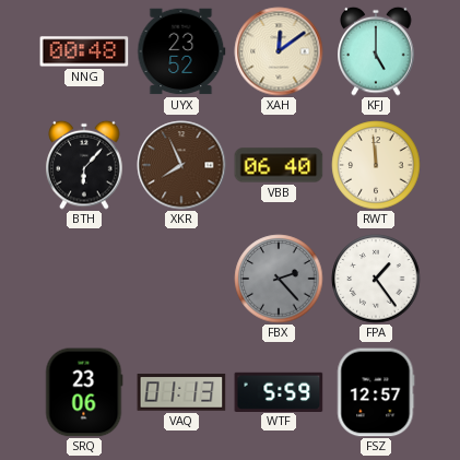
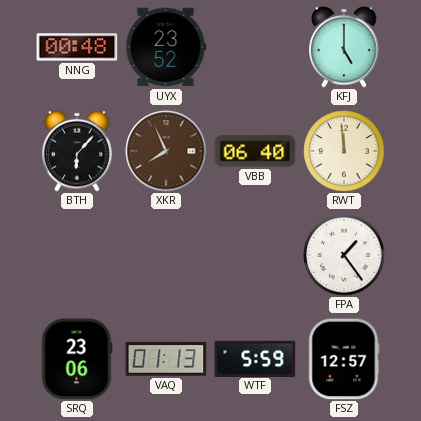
XAH: 12:09 -> none
FBX: 2:23 -> none
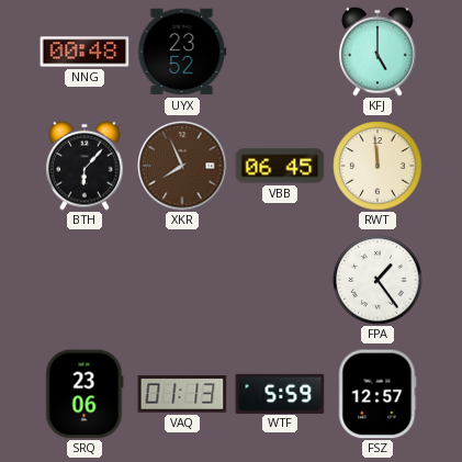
VBB: 06:40 -> 06:45
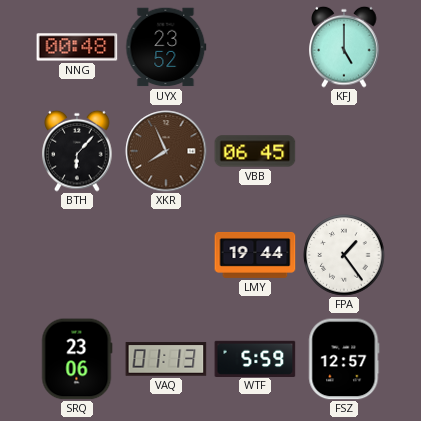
RWT: 11:59 -> none
LMY: none -> 19:44
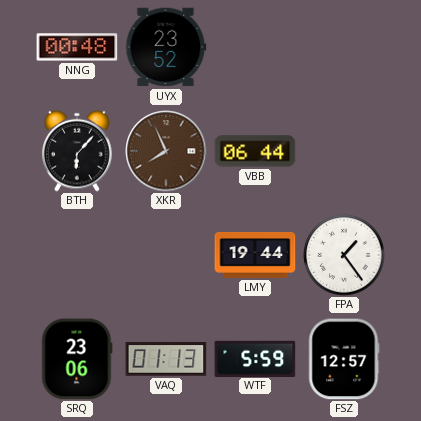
KFJ: 5:00 -> none
VBB: 06:45 -> 06:44
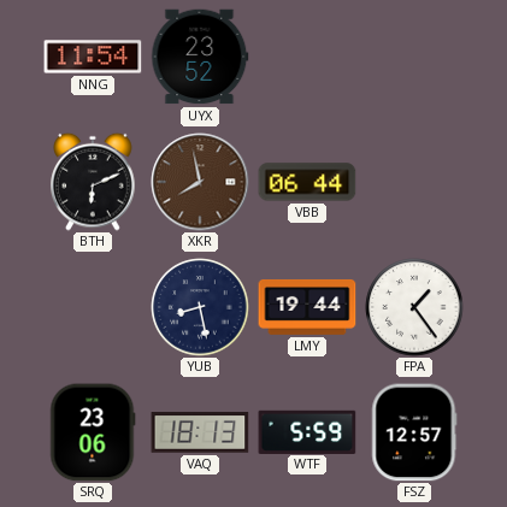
NNG: 00:48 -> 11:54
BTH: 6:07 -> 6:11
XKR: 7:56 -> 7:58
YUB: none -> 8:28
VAQ: 01:13 -> 18:13
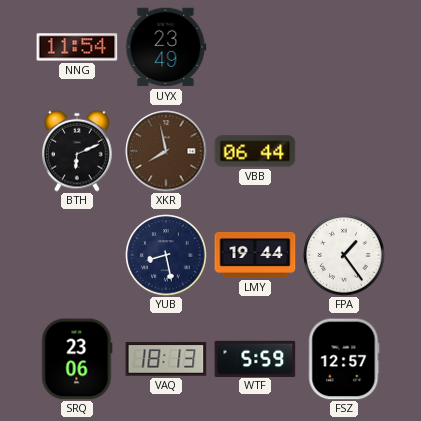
UYX: 23:52 -> 23:49
